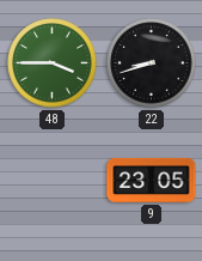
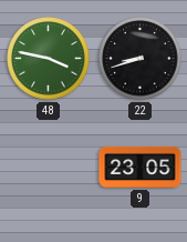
48: 3:45 -> 3:47
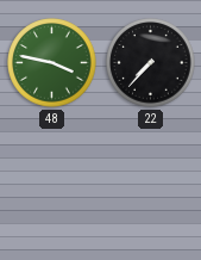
22: 8:42 -> 7:37
9: 23:05 -> none
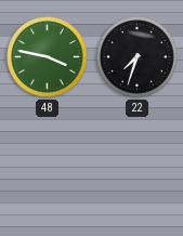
22: 7:37 -> 7:33
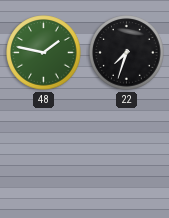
48: 3:47 -> 1:47
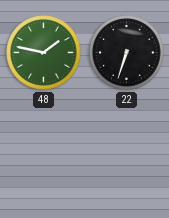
22: 7:33 -> 6:33
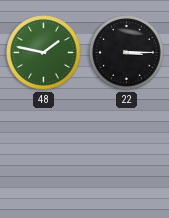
22: 6:33 -> 3:15
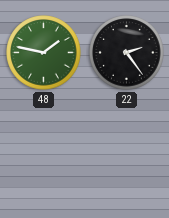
22: 3:15 -> 2:24
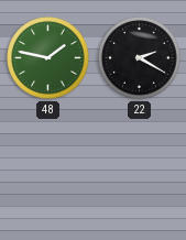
22: 2:24 -> 2:20
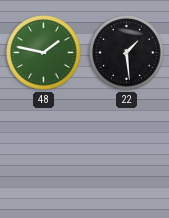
22: 2:20 -> 1:29
